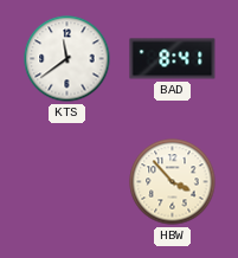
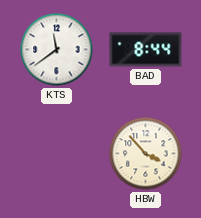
BAD: 8:41 -> 8:44
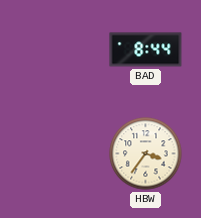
KTS: 11:39 -> none
HBW: 3:53 -> 3:36
